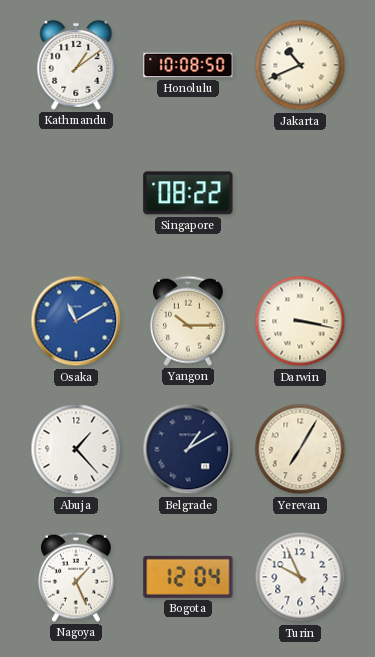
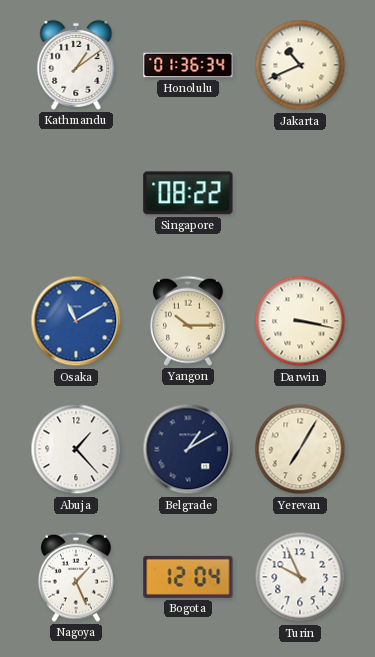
Honolulu: 10:08 -> 01:36
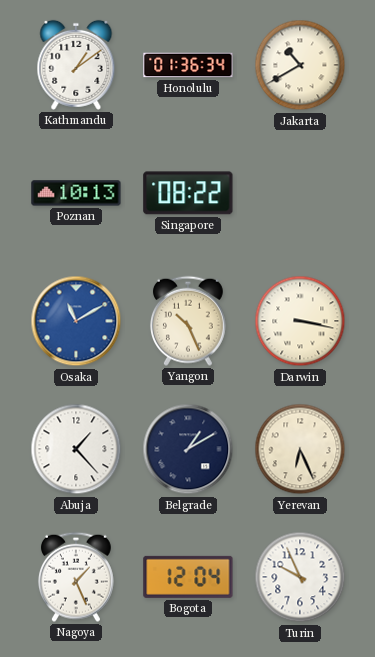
Jakarta: 10:41 -> 10:40
Poznan: none -> 10:13
Yangon: 10:15 -> 10:26
Yerevan: 7:05 -> 6:26
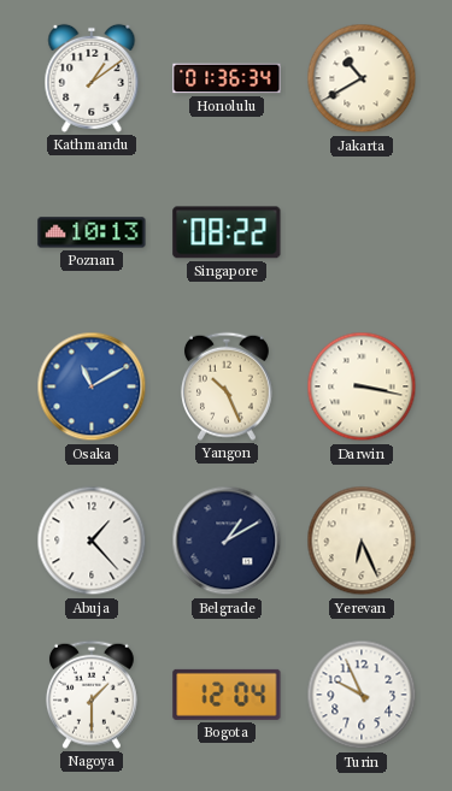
Nagoya: 1:26 -> 1:30
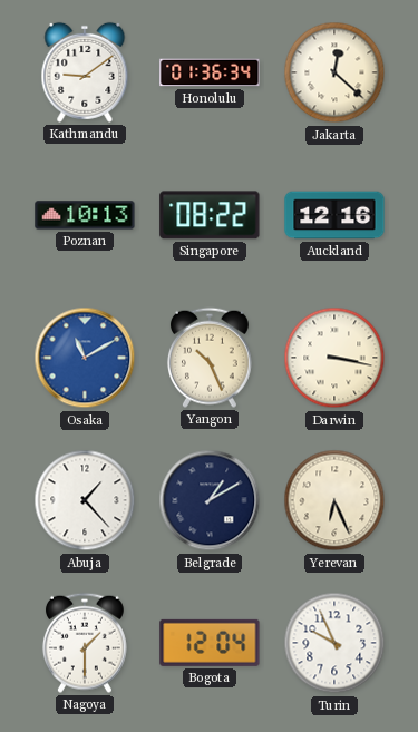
Kathmandu: 1:09 -> 9:09
Jakarta: 10:40 -> 12:22
Auckland: none -> 12:16
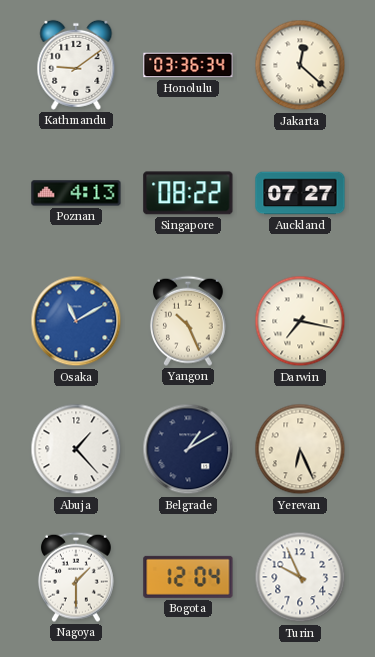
Honolulu: 01:36 -> 03:36
Poznan: 10:13 -> 4:13
Auckland: 12:16 -> 07:27
Darwin: 3:17 -> 7:17
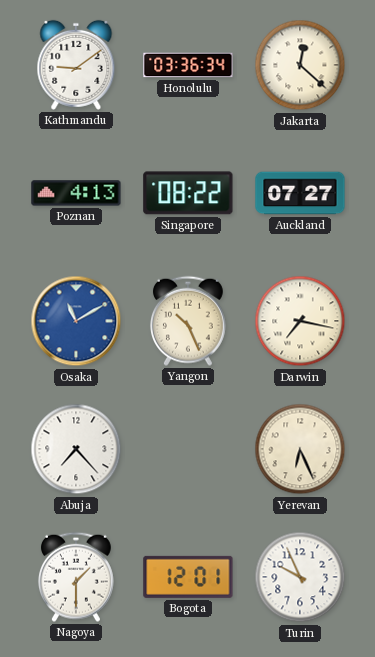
Abuja: 1:23 -> 7:23
Belgrade: 1:10 -> none
Bogota: 12:04 -> 12:01
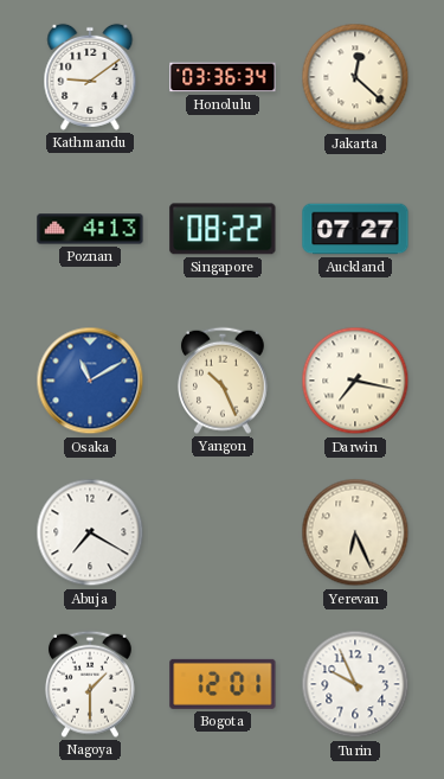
Abuja: 7:23 -> 7:20
